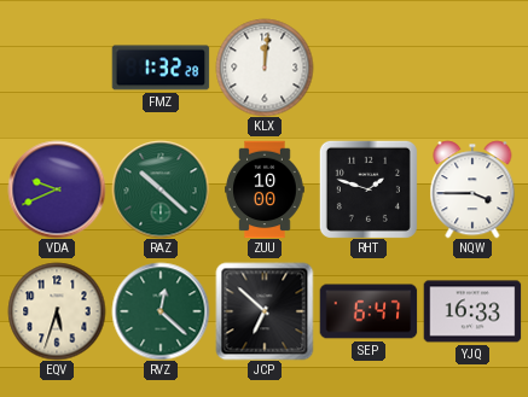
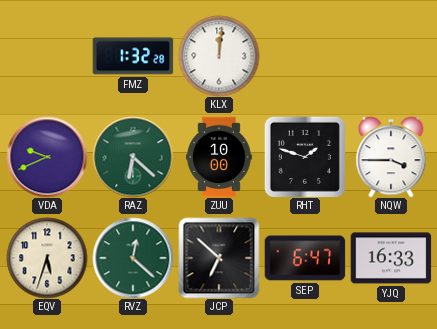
RAZ: 10:22 -> 6:22
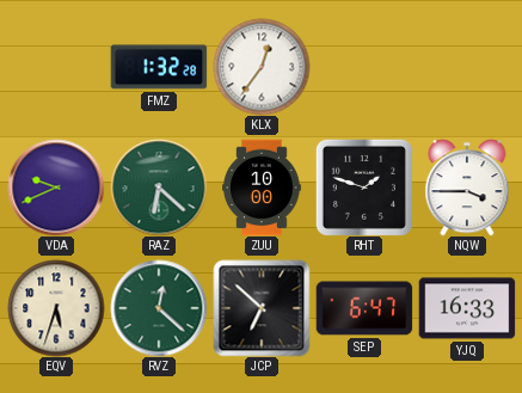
KLX: 12:01 -> 12:36
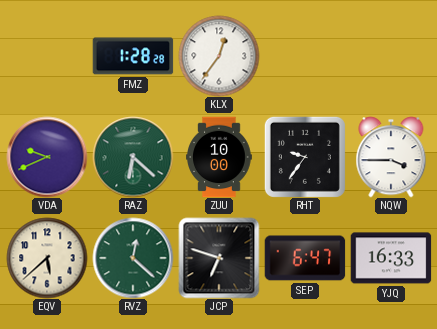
FMZ: 1:32 -> 1:28
RHT: 1:48 -> 9:36
EQV: 5:33 -> 5:38
JCP: 6:52 -> 6:48
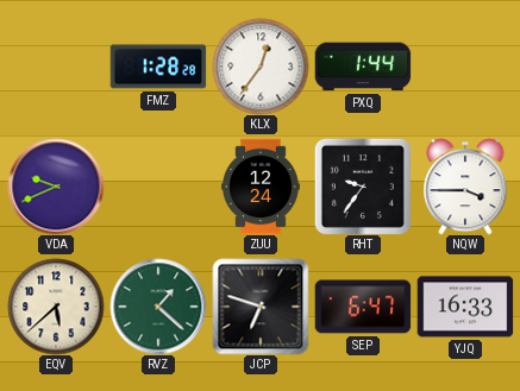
PXQ: none -> 1:44
RAZ: 6:22 -> none
ZUU: 10:00 -> 12:24
RVZ: 12:22 -> 1:22
